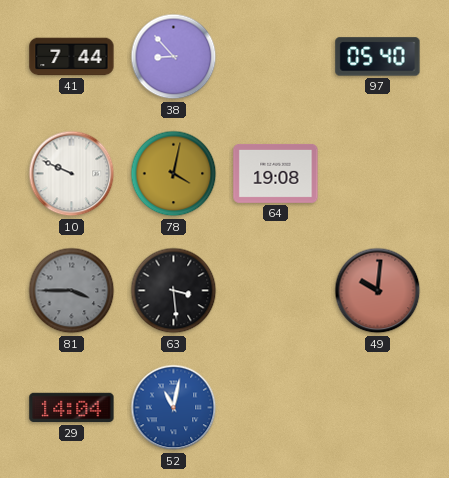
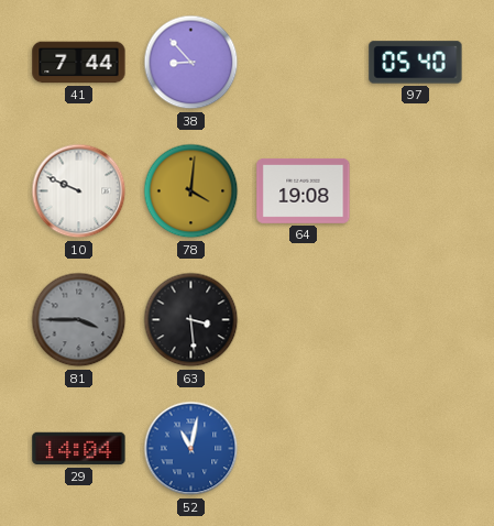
78: 4:02 -> 4:01
49: 10:01 -> none
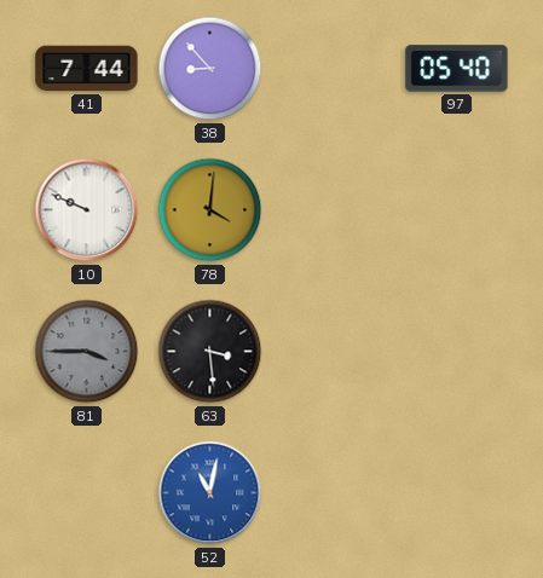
64: 19:08 -> none
29: 14:04 -> none
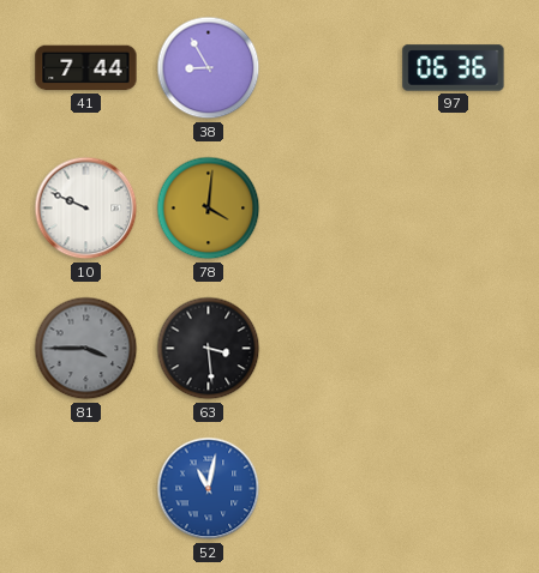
38: 8:53 -> 8:55
97: 05:40 -> 06:36
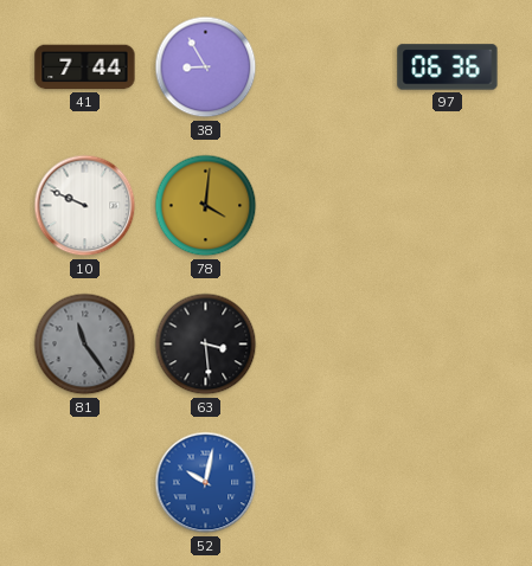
81: 3:45 -> 11:24
52: 11:02 -> 10:02
